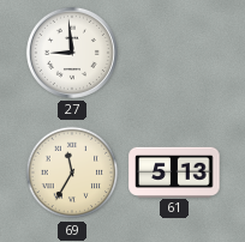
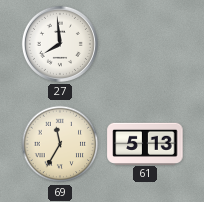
27: 8:59 -> 7:59
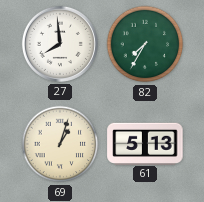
82: none -> 7:35
69: 11:35 -> 1:03
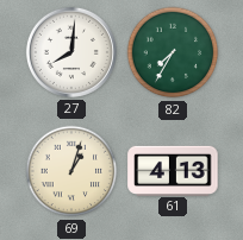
27: 7:59 -> 8:01
61: 5:13 -> 4:13
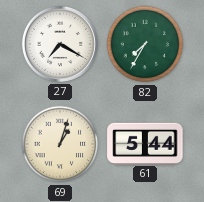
27: 8:01 -> 7:20
61: 4:13 -> 5:44
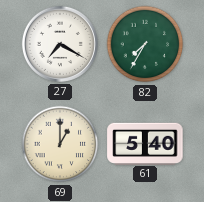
69: 1:03 -> 1:00
61: 5:44 -> 5:40
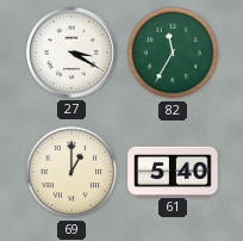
27: 7:20 -> 3:20
82: 7:35 -> 11:35
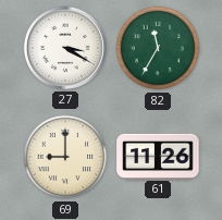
69: 1:00 -> 9:00
61: 5:40 -> 11:26
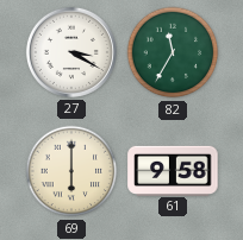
69: 9:00 -> 6:00
61: 11:26 -> 9:58
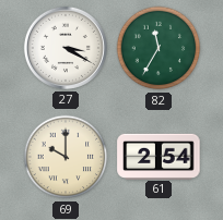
69: 6:00 -> 10:00
61: 9:58 -> 2:54
